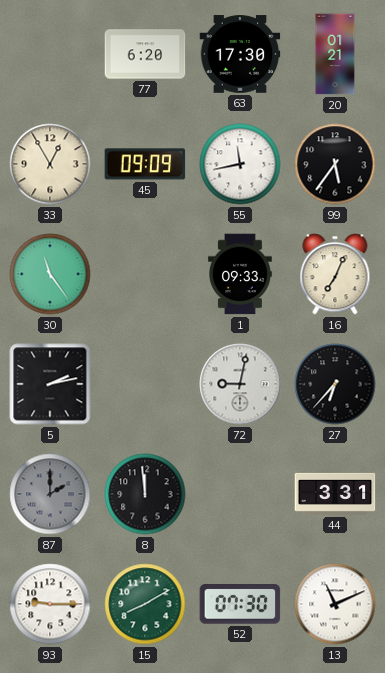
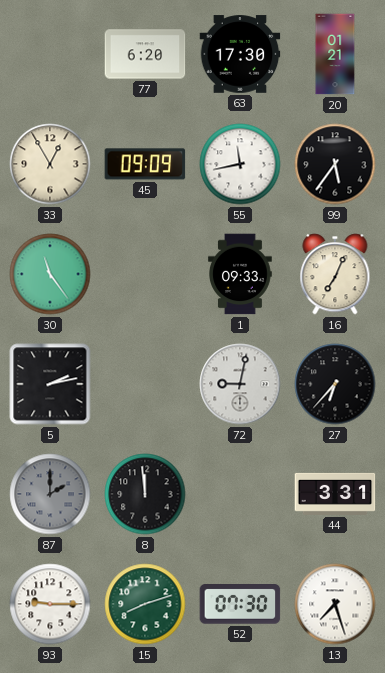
15: 8:10 -> 8:12
13: 11:11 -> 7:27
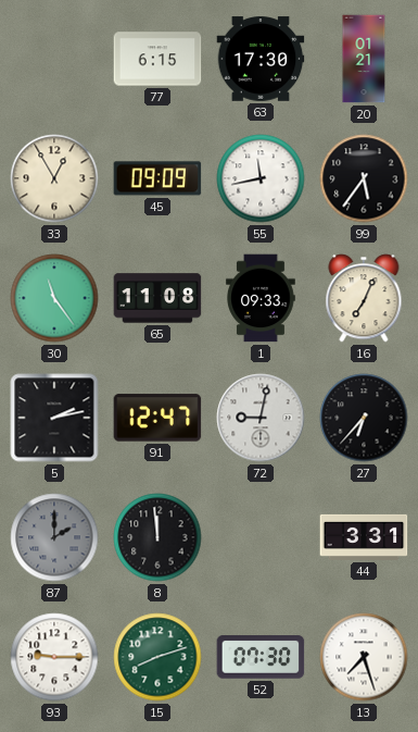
77: 6:20 -> 6:15
65: none -> 11:08
91: none -> 12:47
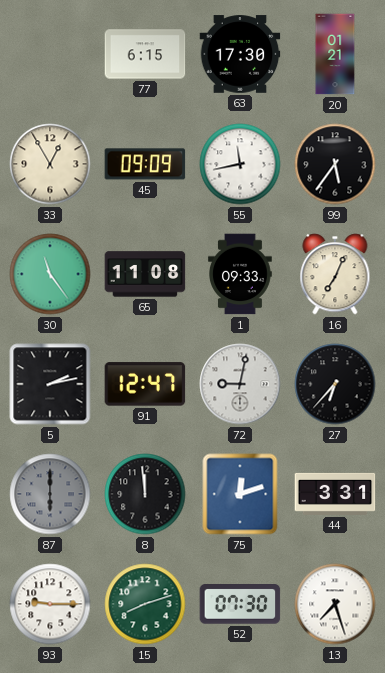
87: 2:00 -> 6:00
75: none -> 12:12
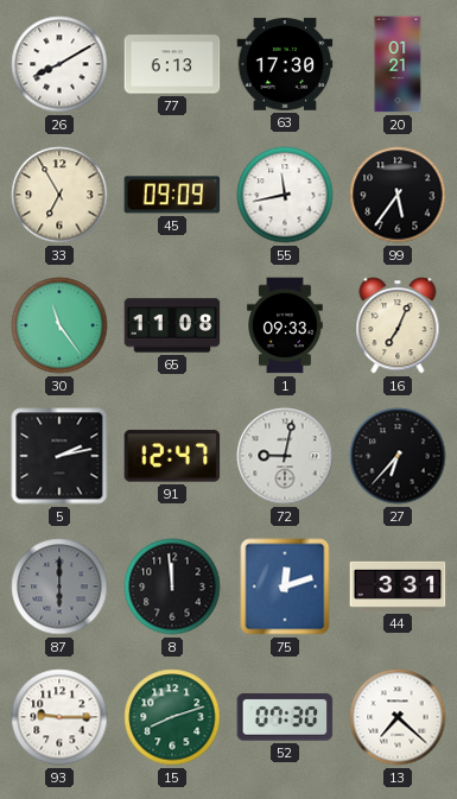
26: none -> 8:10
77: 6:15 -> 6:13
33: 12:55 -> 6:55
13: 7:27 -> 7:22
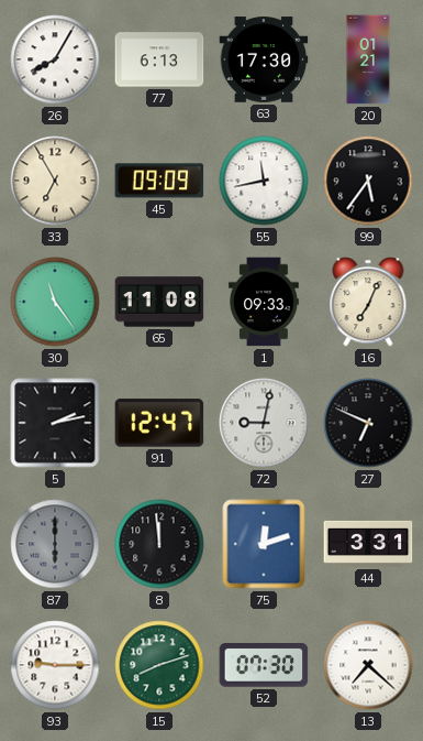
26: 8:10 -> 8:05
27: 6:37 -> 6:49
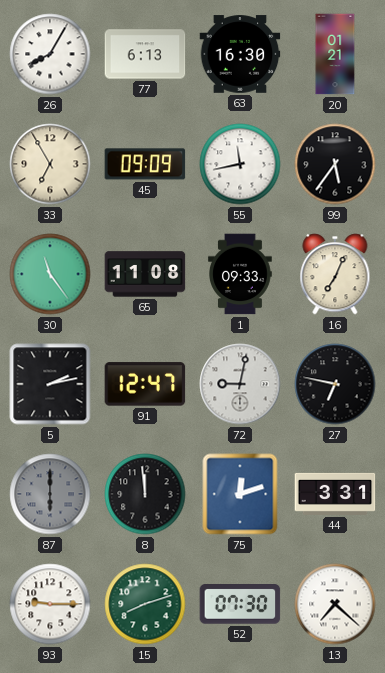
63: 17:30 -> 16:30
27: 6:49 -> 6:47
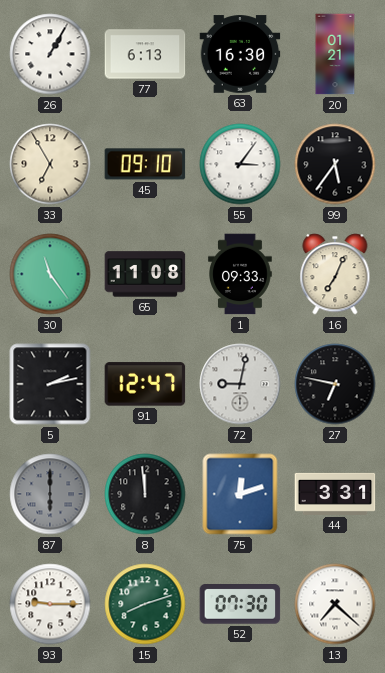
26: 8:05 -> 1:05
45: 09:09 -> 09:10
55: 11:43 -> 3:06
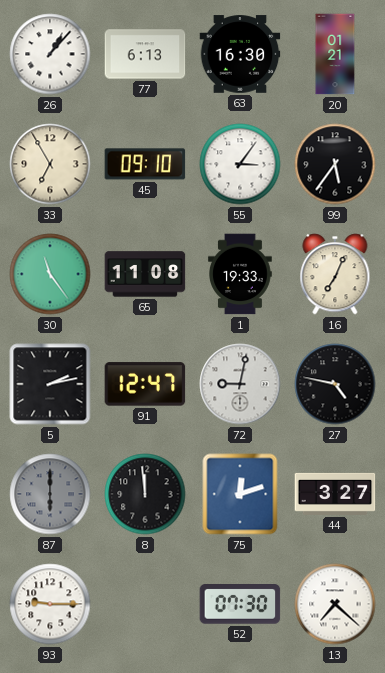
26: 1:05 -> 1:07
1: 09:33 -> 19:33
27: 6:47 -> 4:47
44: 3:31 -> 3:27
15: 8:12 -> none
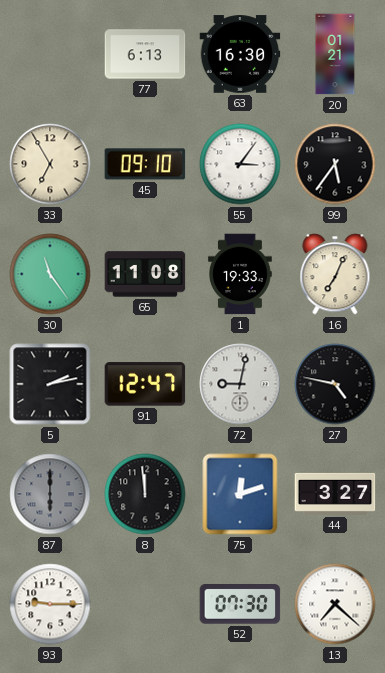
26: 1:07 -> none
